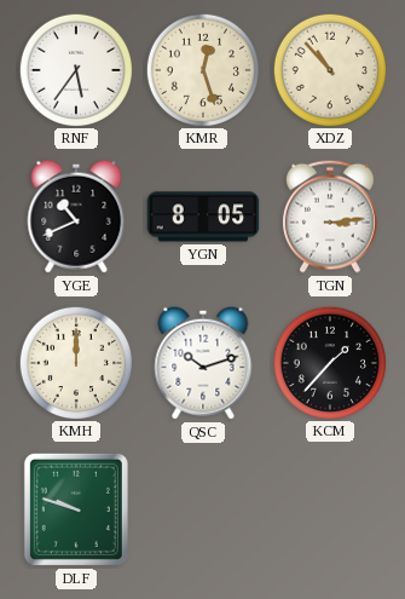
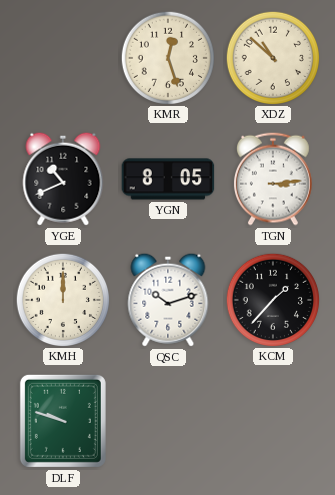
RNF: 5:36 -> none
XDZ: 10:53 -> 10:52
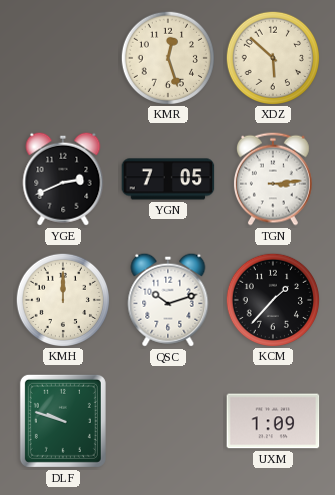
XDZ: 10:52 -> 5:52
YGE: 10:41 -> 2:41
YGN: 8:05 -> 7:05
UXM: none -> 1:09
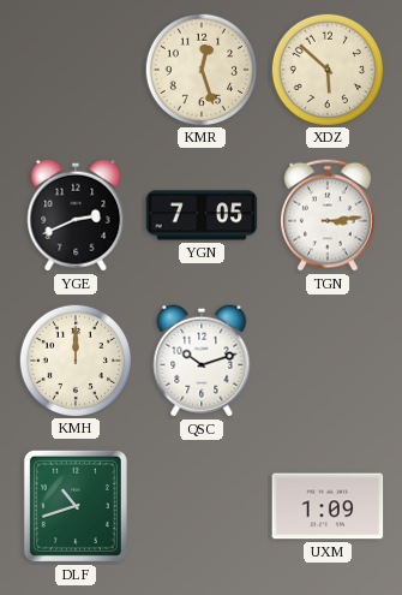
KCM: 1:37 -> none
DLF: 9:48 -> 10:42
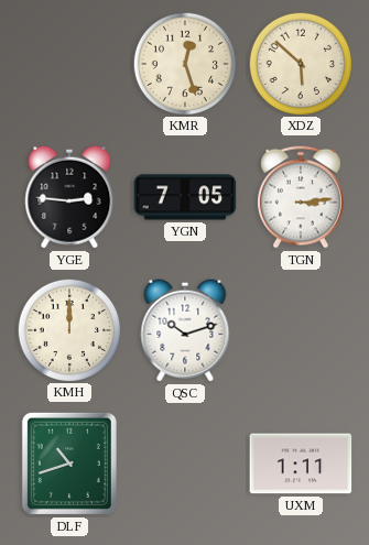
YGE: 2:41 -> 2:46
UXM: 1:09 -> 1:11
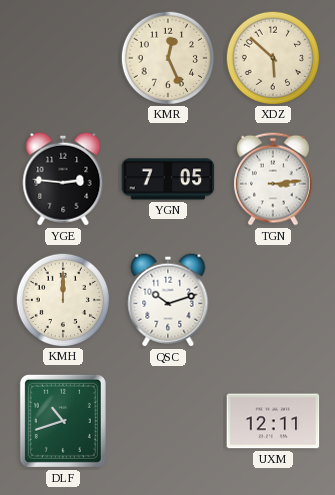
KMR: 12:27 -> 12:26
UXM: 1:11 -> 12:11
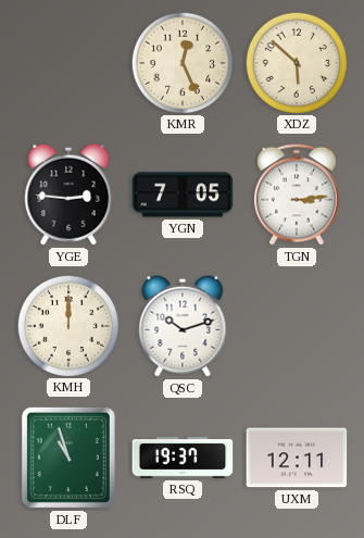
DLF: 10:42 -> 10:57
RSQ: none -> 19:37
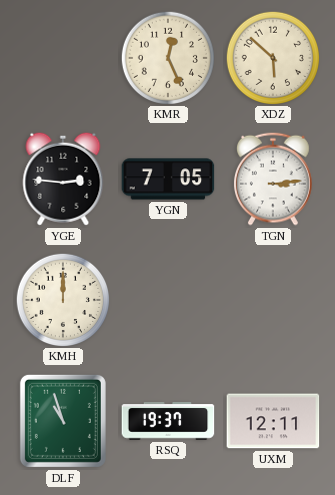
QSC: 10:12 -> none
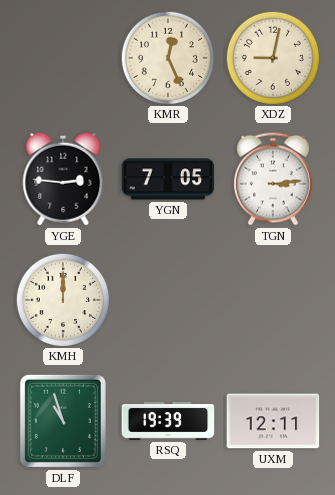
XDZ: 5:52 -> 9:02
RSQ: 19:37 -> 19:39
